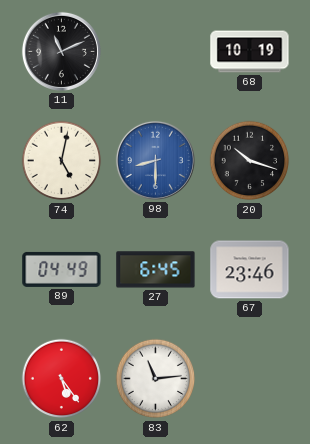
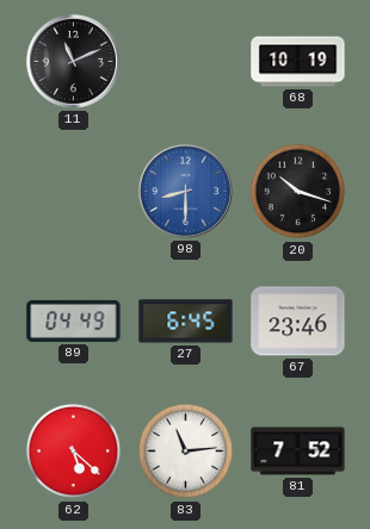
74: 5:02 -> none
62: 5:24 -> 5:22
81: none -> 7:52
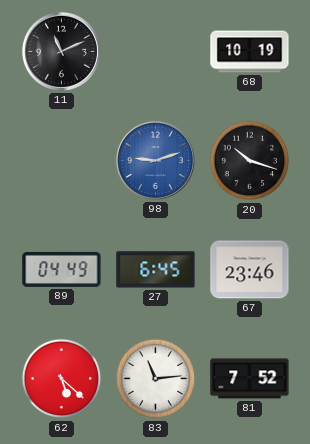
98: 8:30 -> 9:12
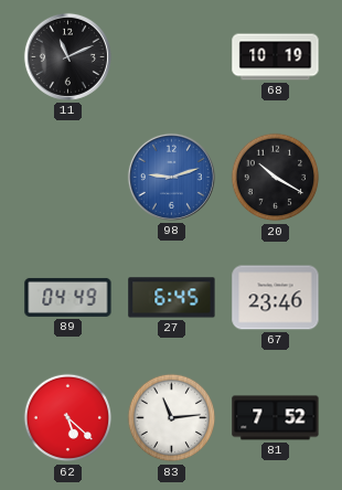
20: 10:18 -> 10:20
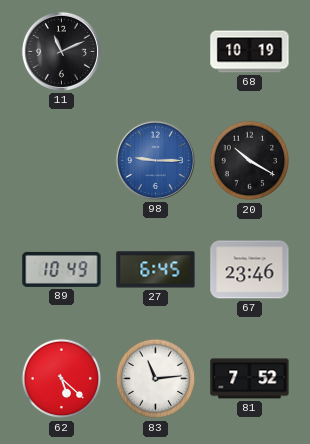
98: 9:12 -> 9:15
89: 04:49 -> 10:49
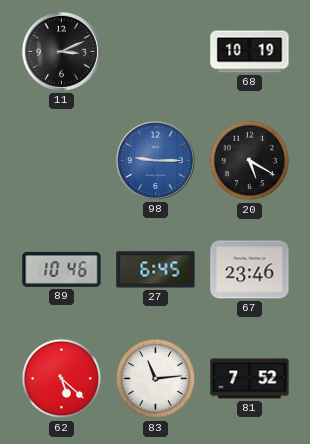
11: 11:11 -> 3:11
20: 10:20 -> 5:20
89: 10:49 -> 10:46
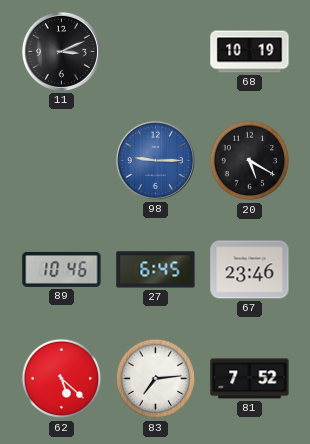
83: 11:14 -> 7:14
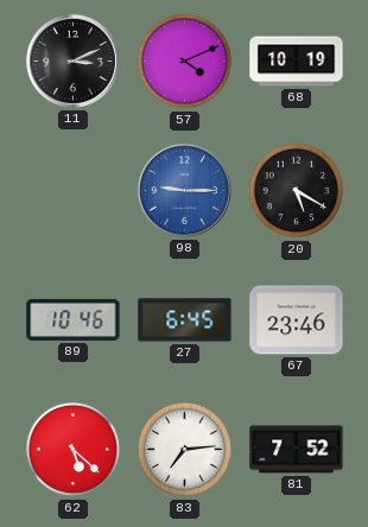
57: none -> 4:11
